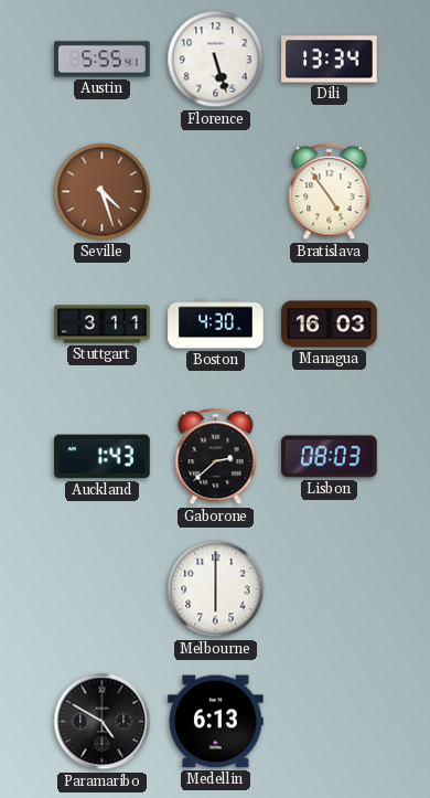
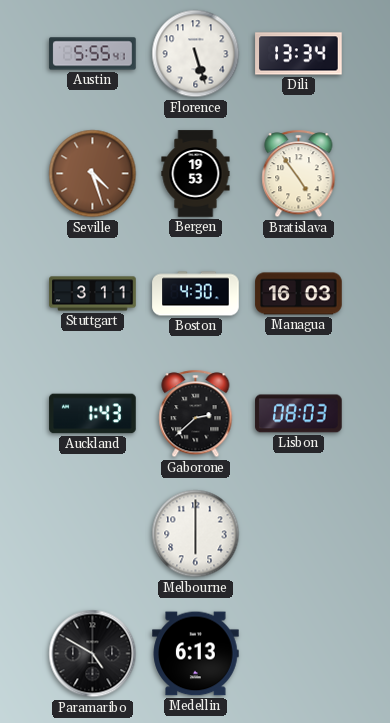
Bergen: none -> 19:53
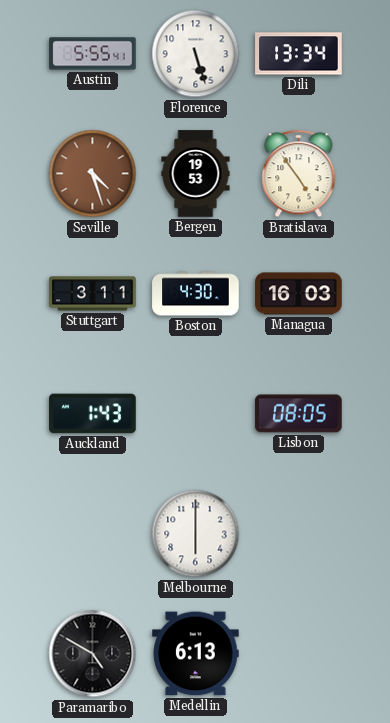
Gaborone: 2:38 -> none
Lisbon: 08:03 -> 08:05
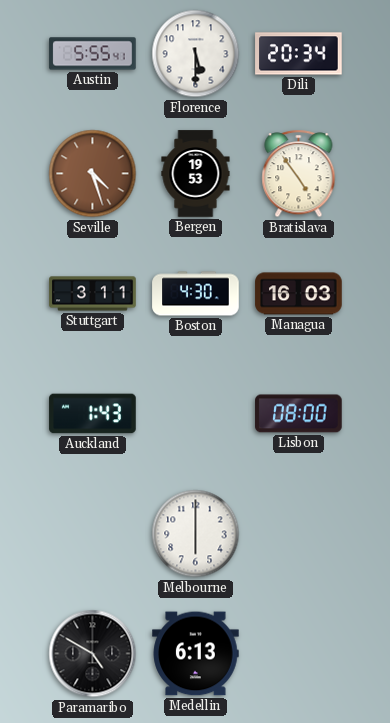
Florence: 5:27 -> 5:30
Dili: 13:34 -> 20:34
Lisbon: 08:05 -> 08:00
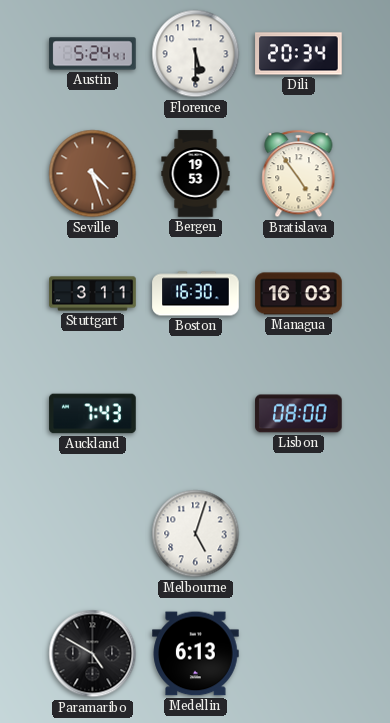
Austin: 5:55 -> 5:24
Boston: 4:30 -> 16:30
Auckland: 1:43 -> 7:43
Melbourne: 6:00 -> 5:03
